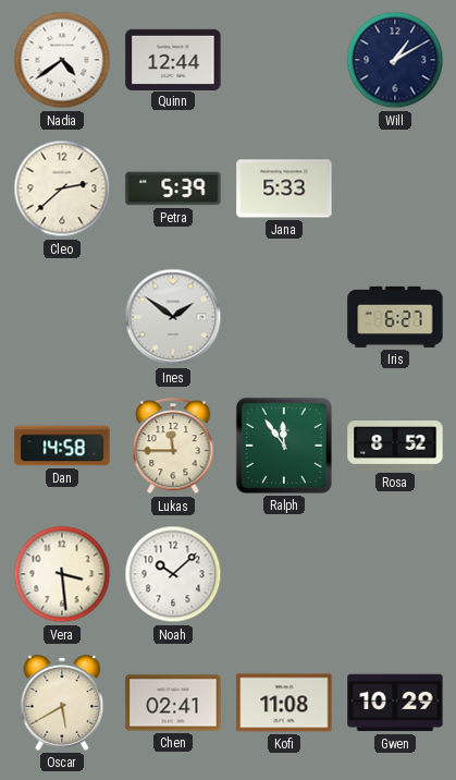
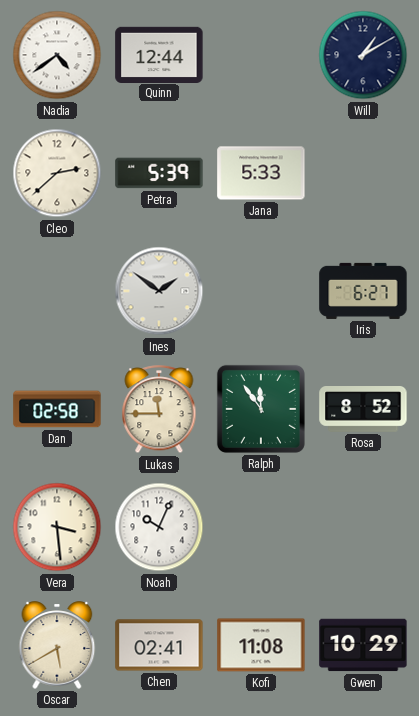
Dan: 14:58 -> 02:58
Noah: 10:08 -> 10:04
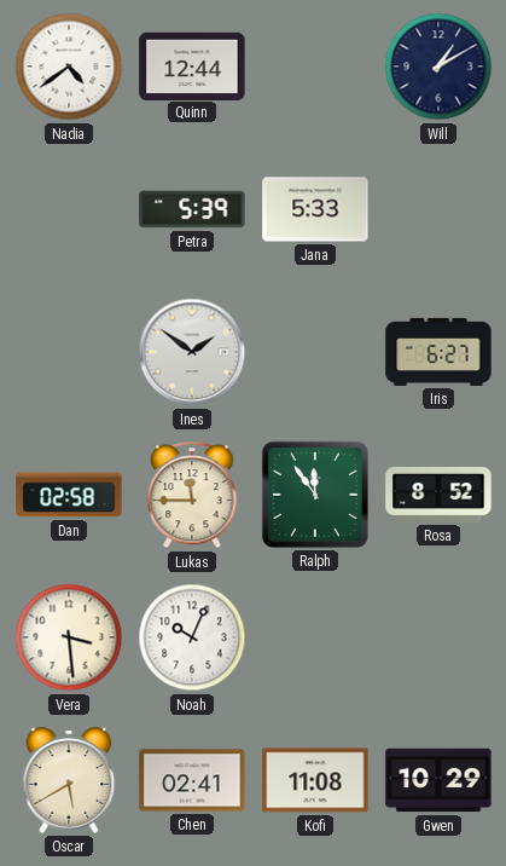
Cleo: 2:38 -> none
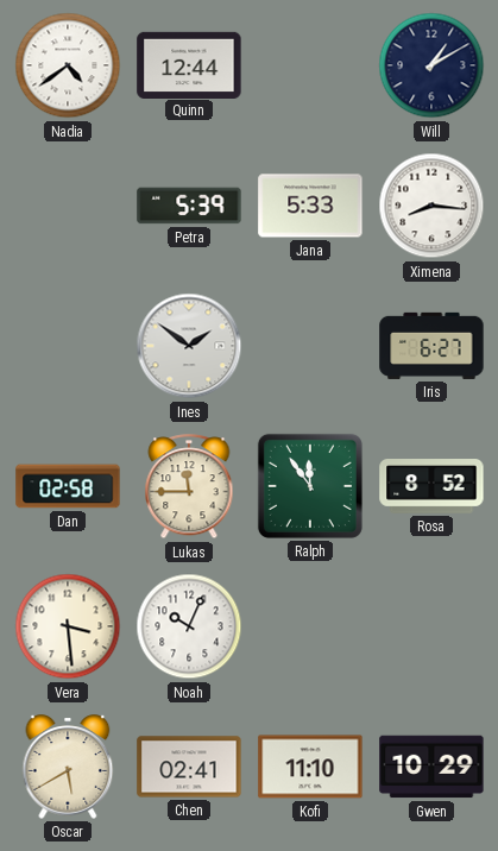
Ximena: none -> 8:16
Kofi: 11:08 -> 11:10
